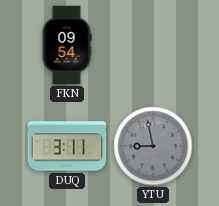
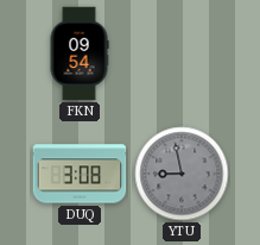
DUQ: 3:11 -> 3:08
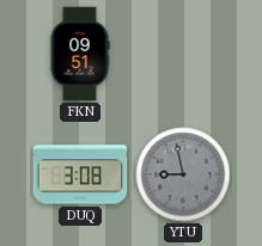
FKN: 09:54 -> 09:51
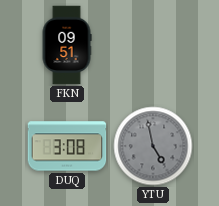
YTU: 8:58 -> 4:58
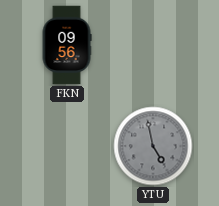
FKN: 09:51 -> 09:56
DUQ: 3:08 -> none
